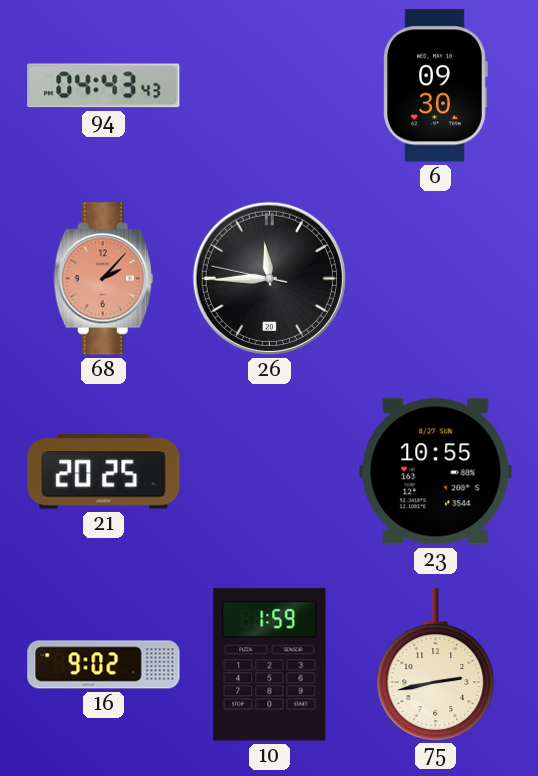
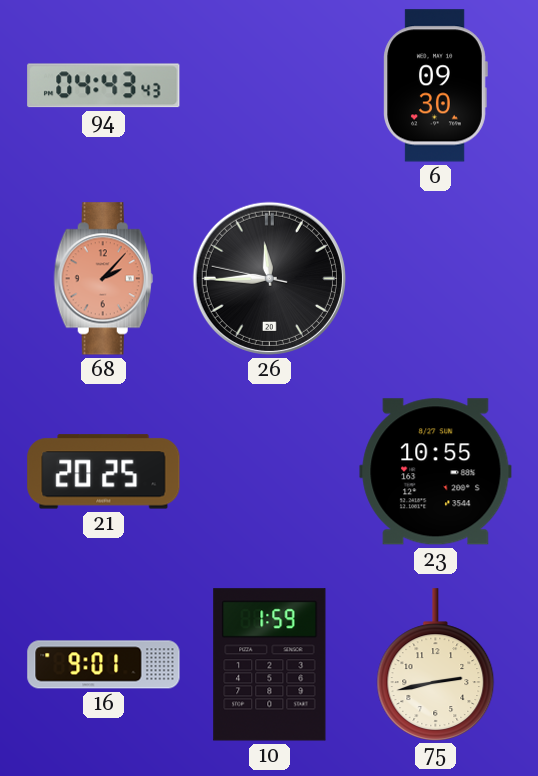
16: 9:02 -> 9:01
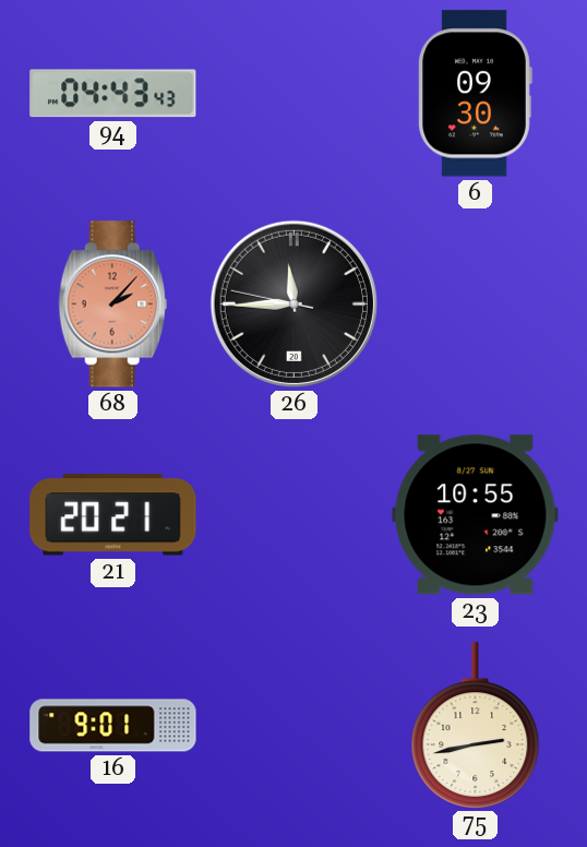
21: 20:25 -> 20:21
10: 1:59 -> none
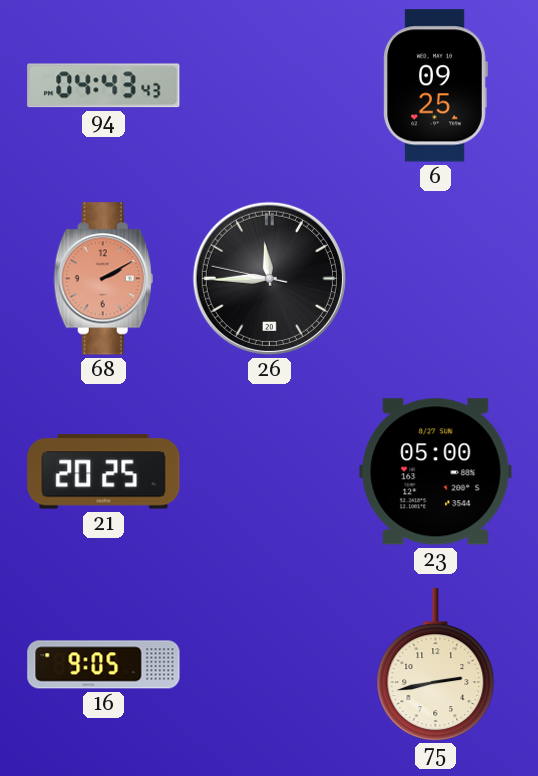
6: 09:30 -> 09:25
68: 2:07 -> 2:10
21: 20:21 -> 20:25
23: 10:55 -> 05:00
16: 9:01 -> 9:05
